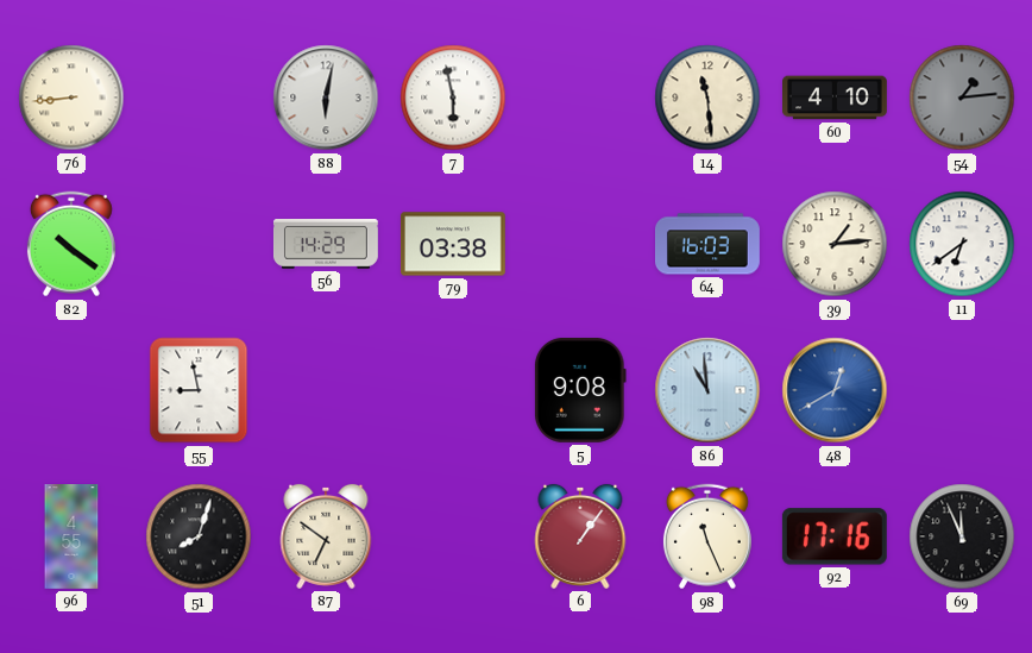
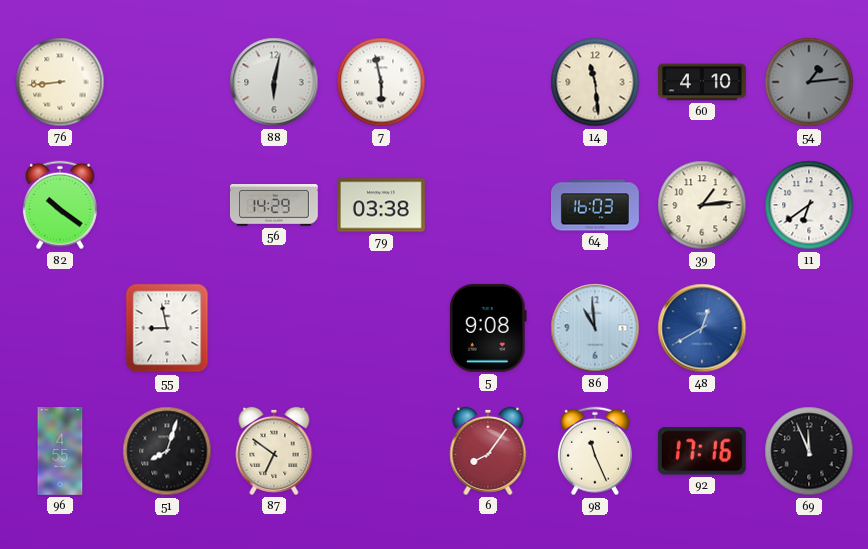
6: 1:06 -> 8:06
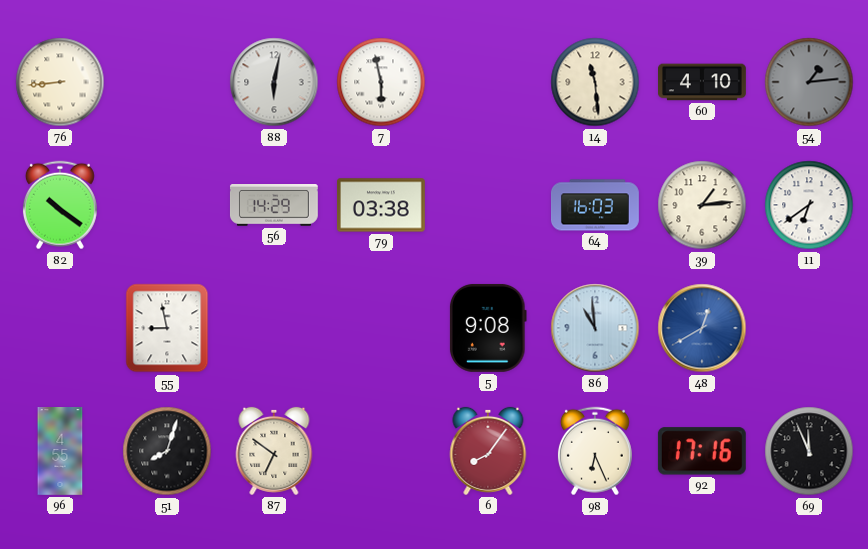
98: 11:26 -> 6:26
